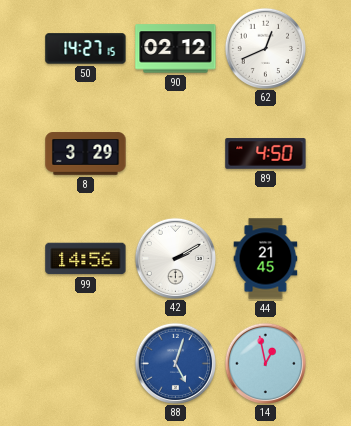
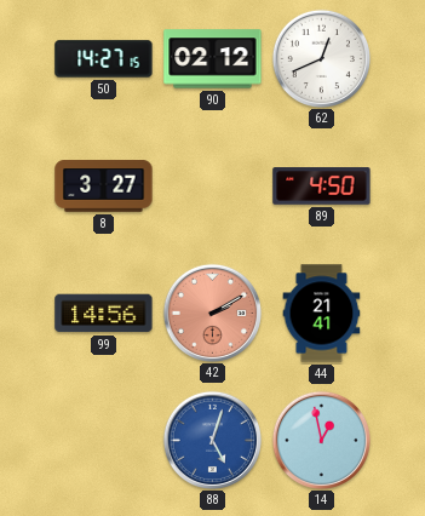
8: 3:29 -> 3:27
42 dial: white -> salmon
44: 21:45 -> 21:41
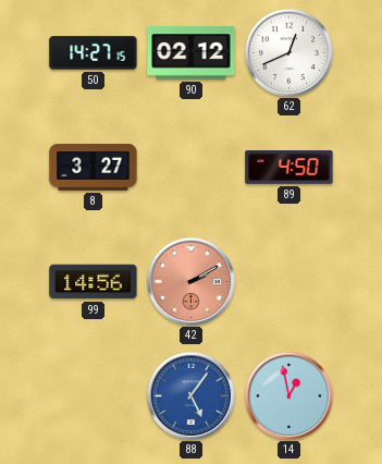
44: 21:41 -> none
88: 5:03 -> 5:06
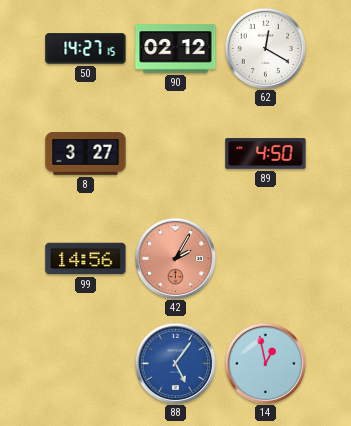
62: 12:41 -> 12:20
42: 2:10 -> 2:05
